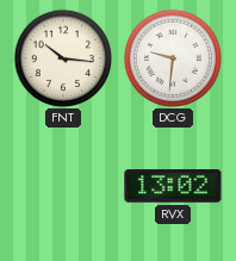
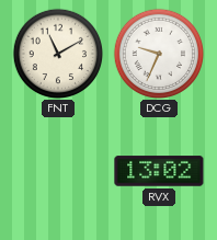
FNT: 10:16 -> 11:10
DCG: 9:31 -> 9:34
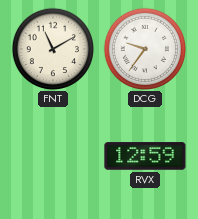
DCG: 9:34 -> 9:36
RVX: 13:02 -> 12:59
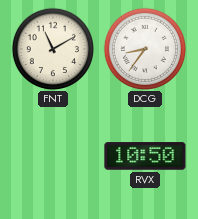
DCG: 9:36 -> 8:36
RVX: 12:59 -> 10:50
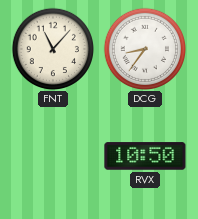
FNT: 11:10 -> 11:07
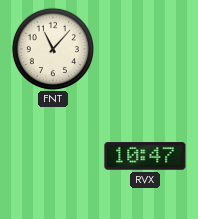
DCG: 8:36 -> none
RVX: 10:50 -> 10:47
